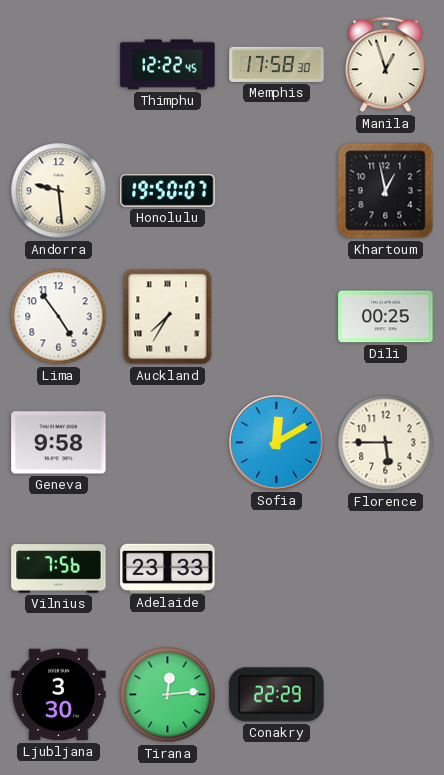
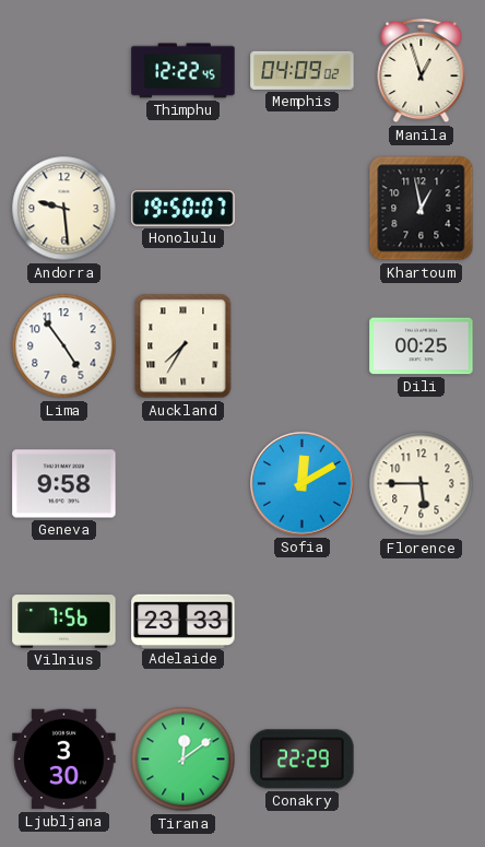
Memphis: 17:58 -> 04:09
Tirana: 12:14 -> 12:09
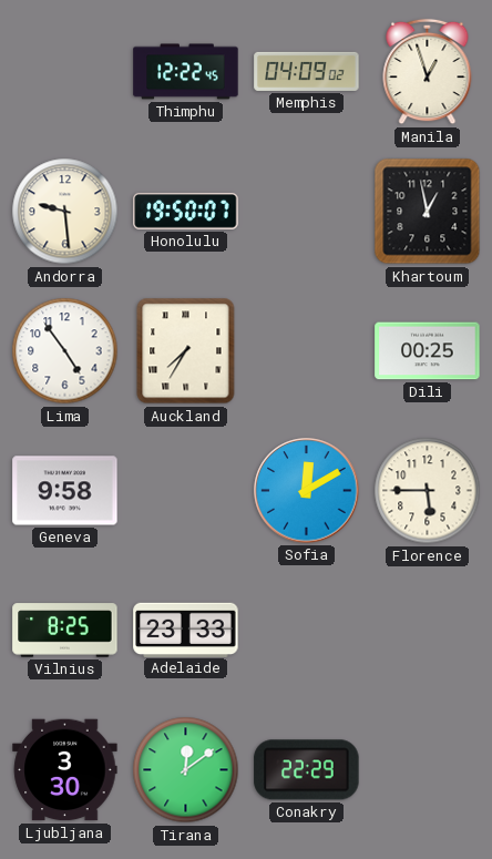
Vilnius: 7:56 -> 8:25
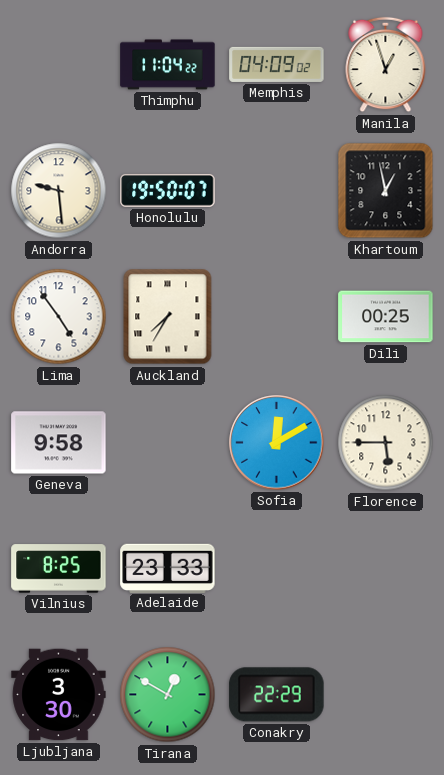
Thimphu: 12:22 -> 11:04
Tirana: 12:09 -> 12:50
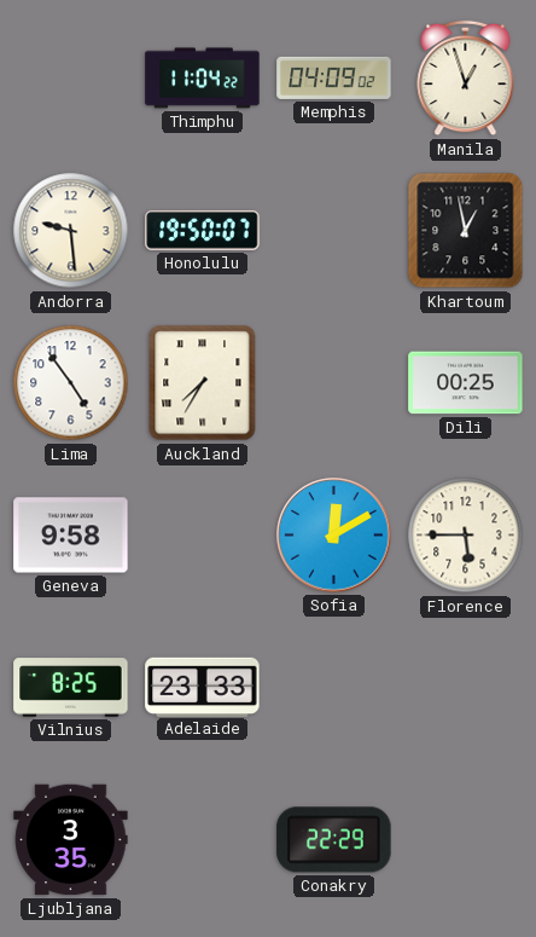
Ljubljana: 3:30 -> 3:35
Tirana: 12:50 -> none
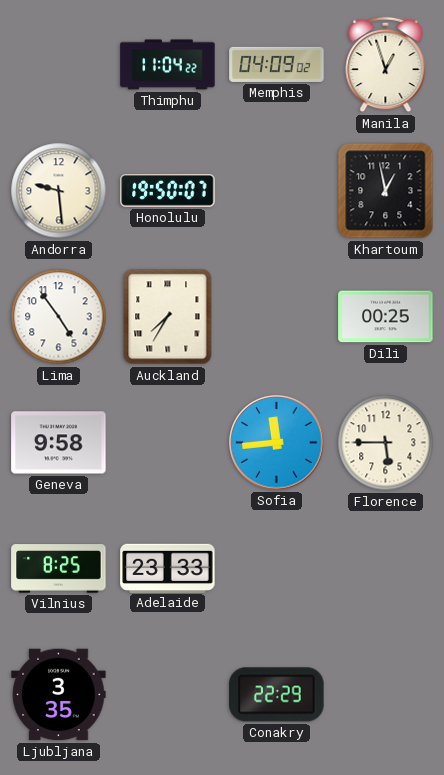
Sofia: 12:10 -> 11:44
